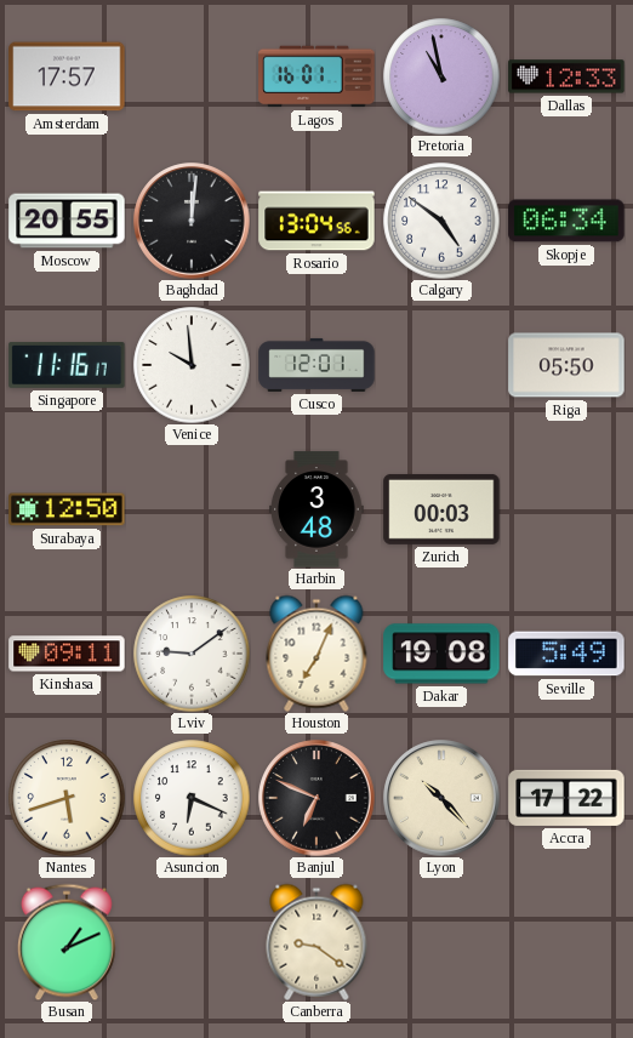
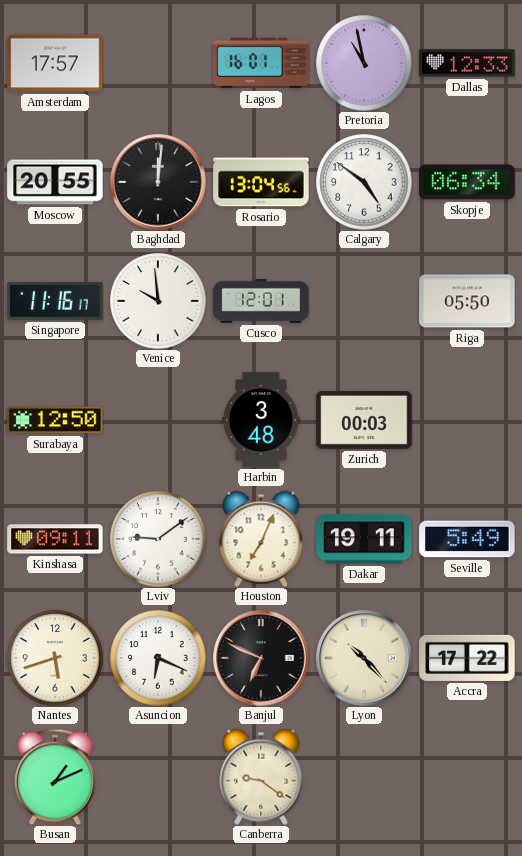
Dakar: 19:08 -> 19:11
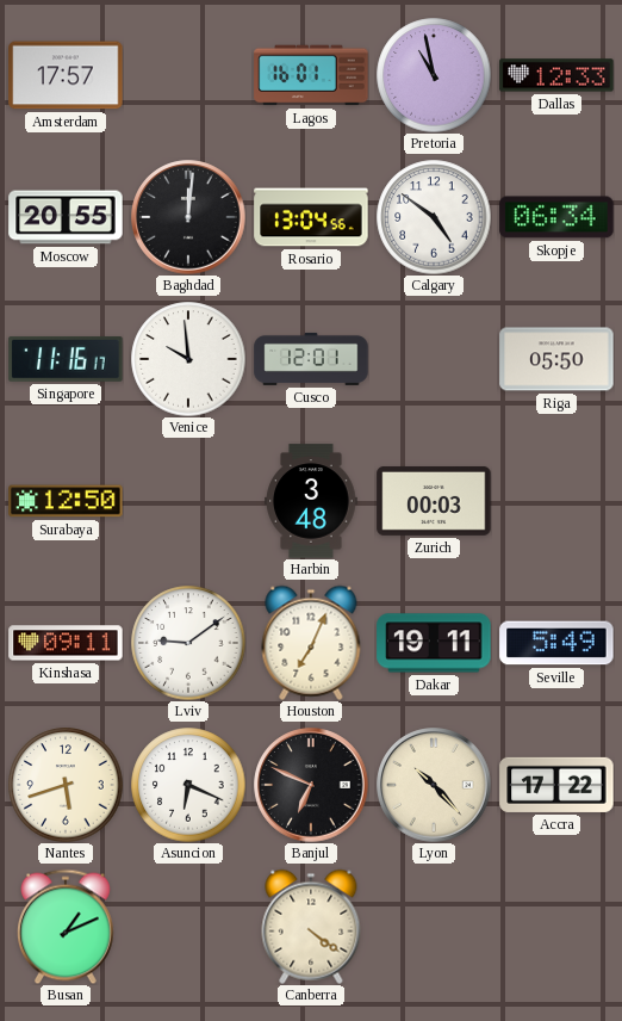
Canberra: 9:21 -> 4:21
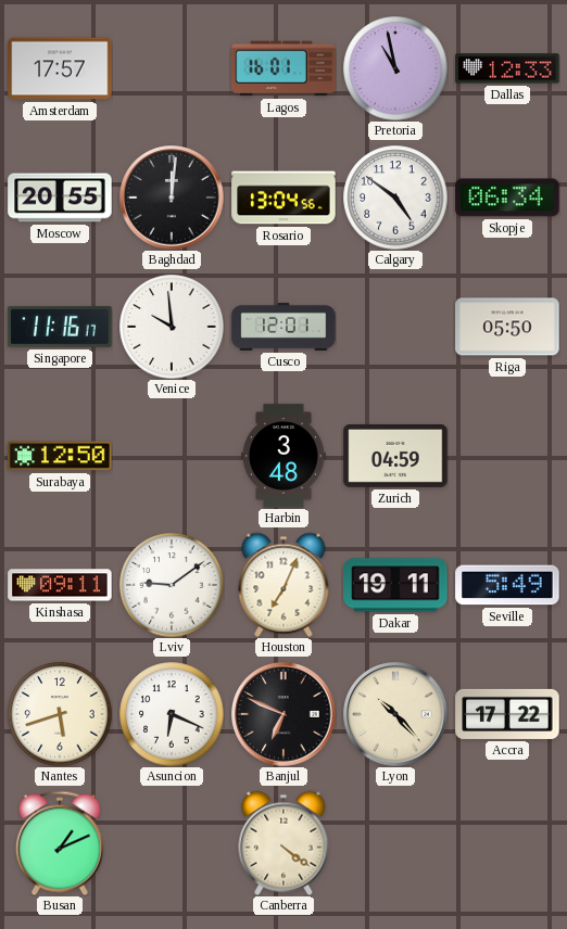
Zurich: 00:03 -> 04:59
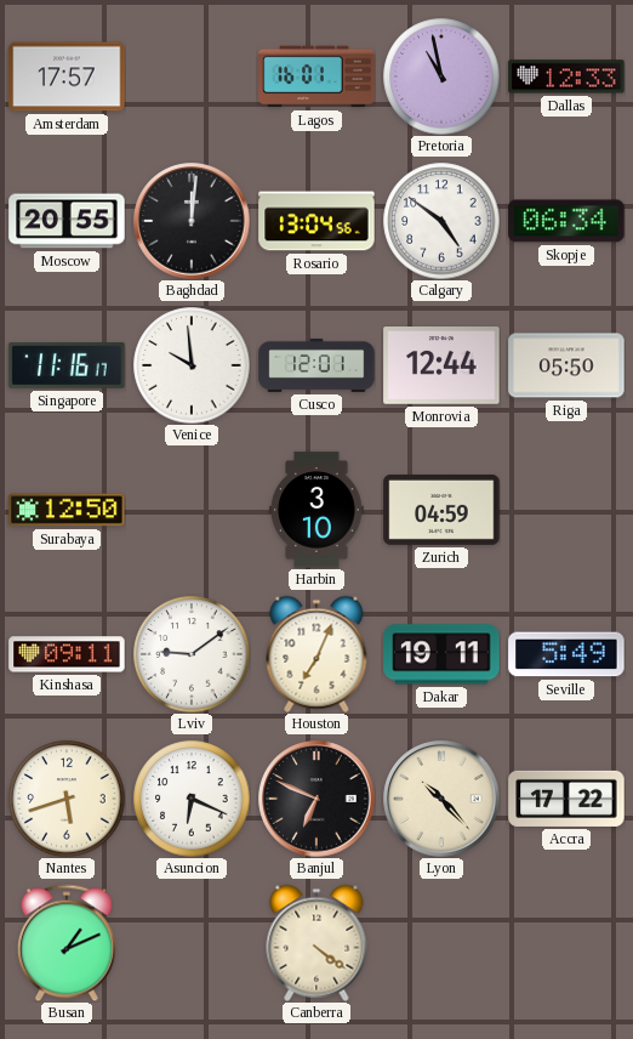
Monrovia: none -> 12:44
Harbin: 3:48 -> 3:10
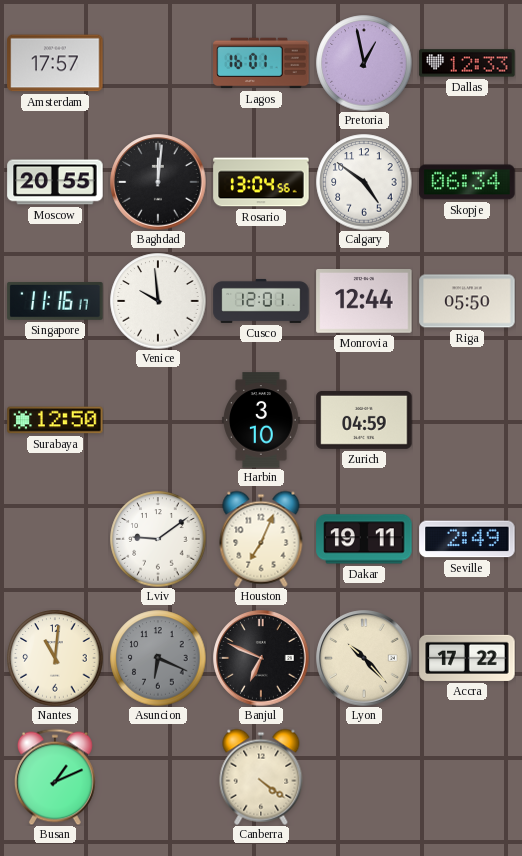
Pretoria: 10:58 -> 12:58
Kinshasa: 09:11 -> none
Seville: 5:49 -> 2:49
Nantes: 5:42 -> 11:01
Asuncion dial: white -> grey
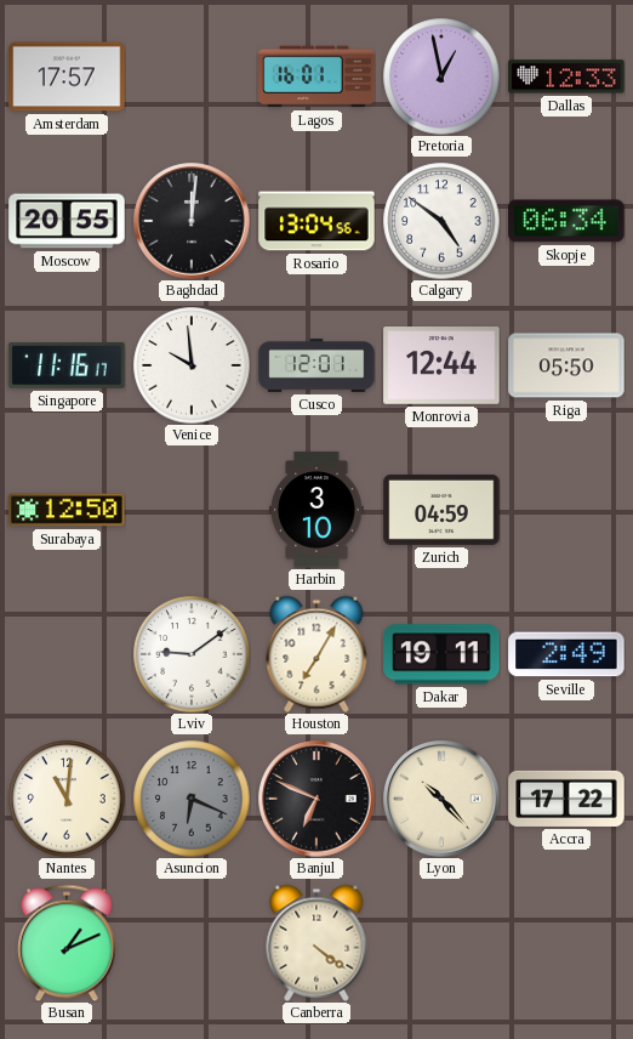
Houston: 7:04 -> 7:05
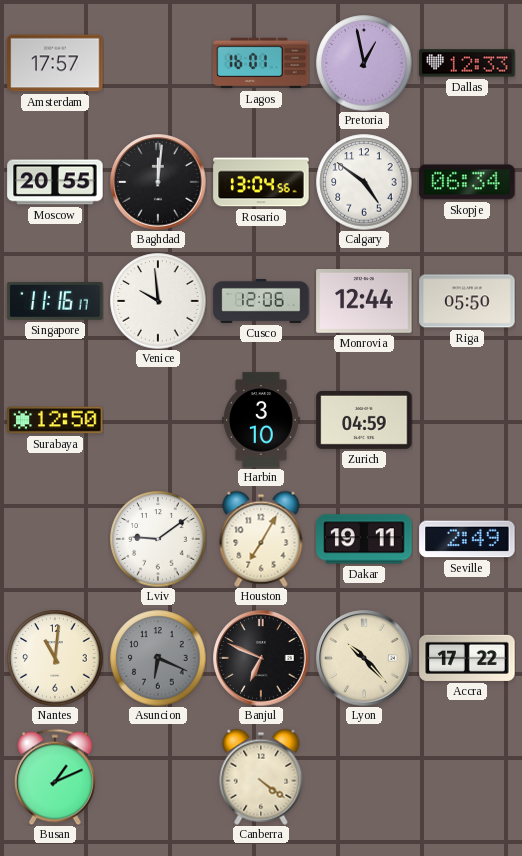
Cusco: 12:01 -> 12:06
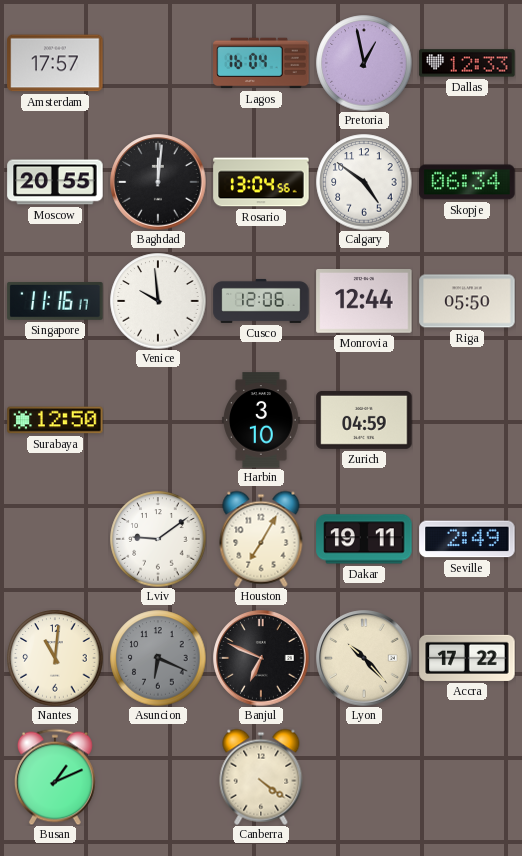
Lagos: 16:01 -> 16:04
